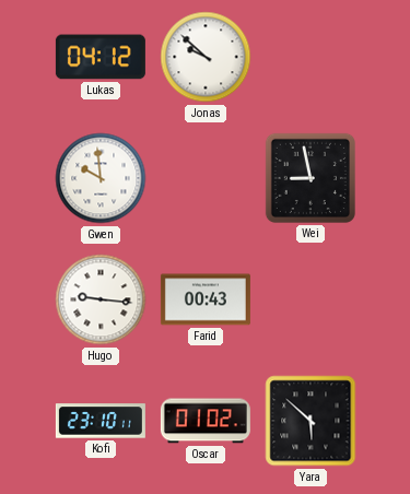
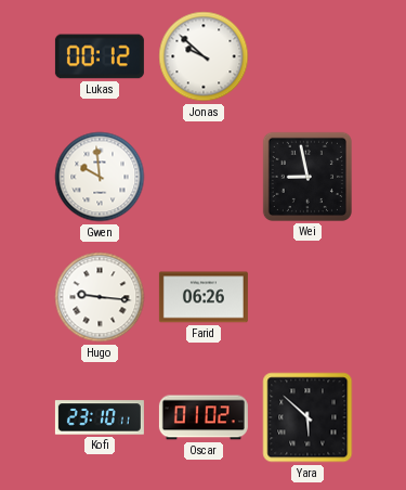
Lukas: 04:12 -> 00:12
Farid: 00:43 -> 06:26
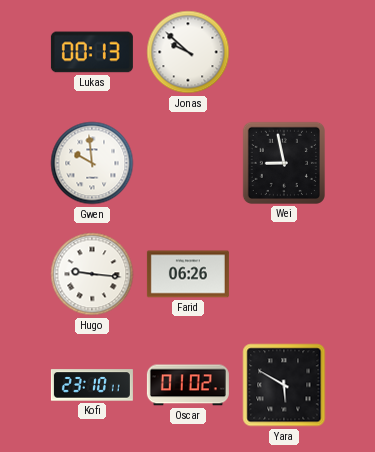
Lukas: 00:12 -> 00:13
Yara: 5:52 -> 5:50
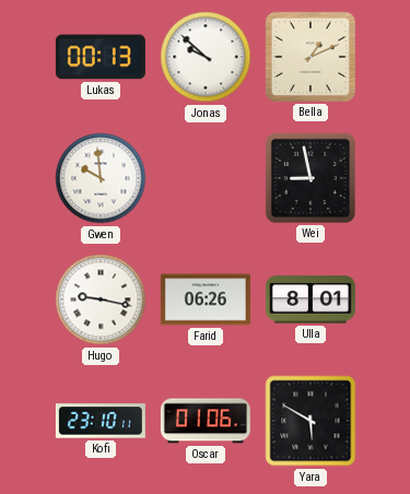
Bella: none -> 1:11
Hugo: 9:16 -> 9:17
Ulla: none -> 8:01
Oscar: 01:02 -> 01:06
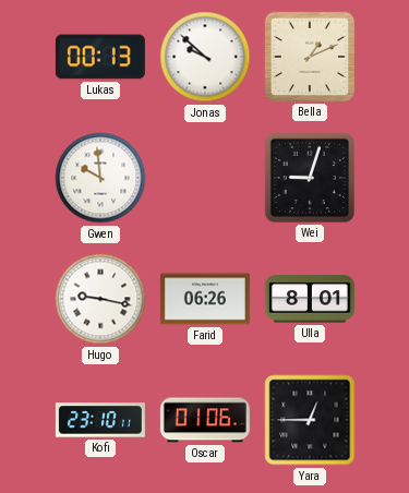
Wei: 8:58 -> 9:03
Yara: 5:50 -> 12:45
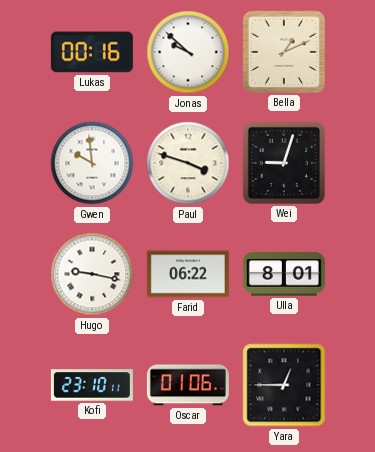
Lukas: 00:13 -> 00:16
Paul: none -> 3:48
Farid: 06:26 -> 06:22
